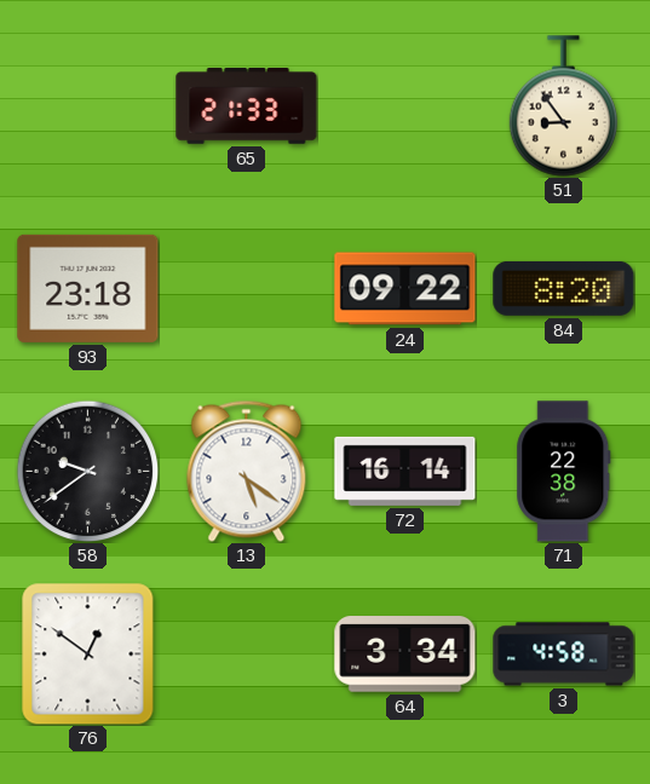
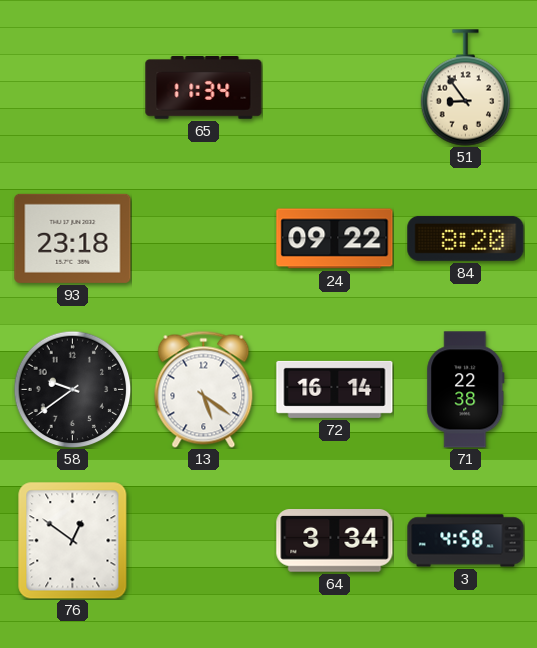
65: 21:33 -> 11:34
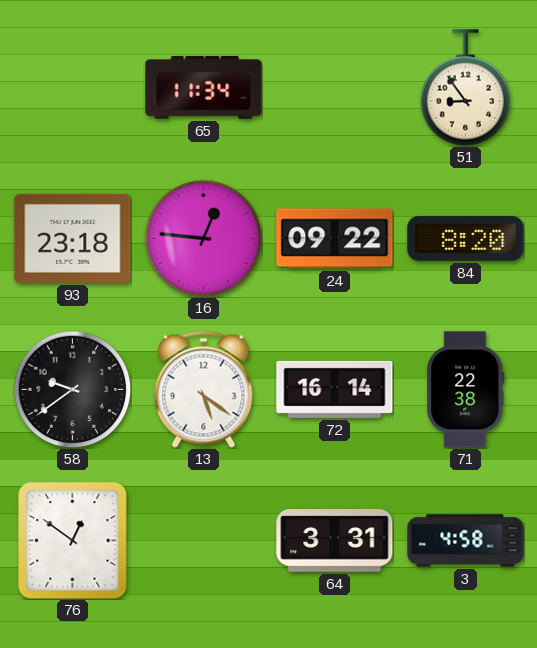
16: none -> 12:46
64: 3:34 -> 3:31
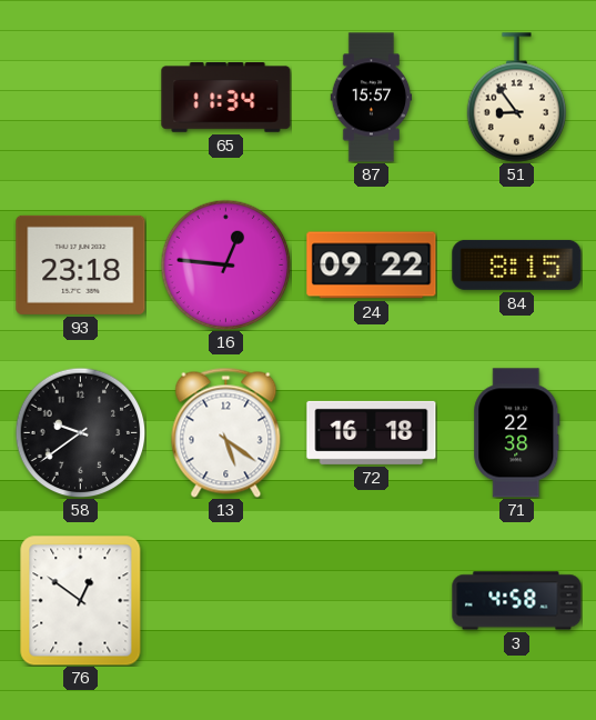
87: none -> 15:57
84: 8:20 -> 8:15
72: 16:14 -> 16:18
64: 3:31 -> none
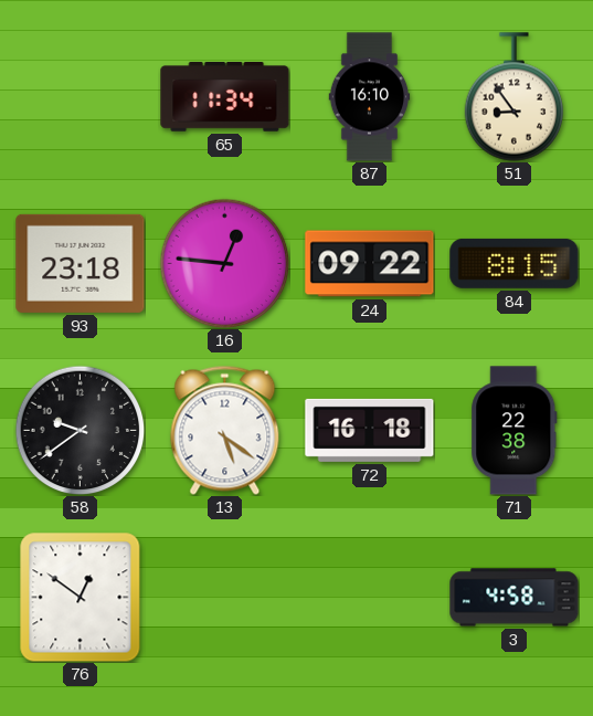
87: 15:57 -> 16:10
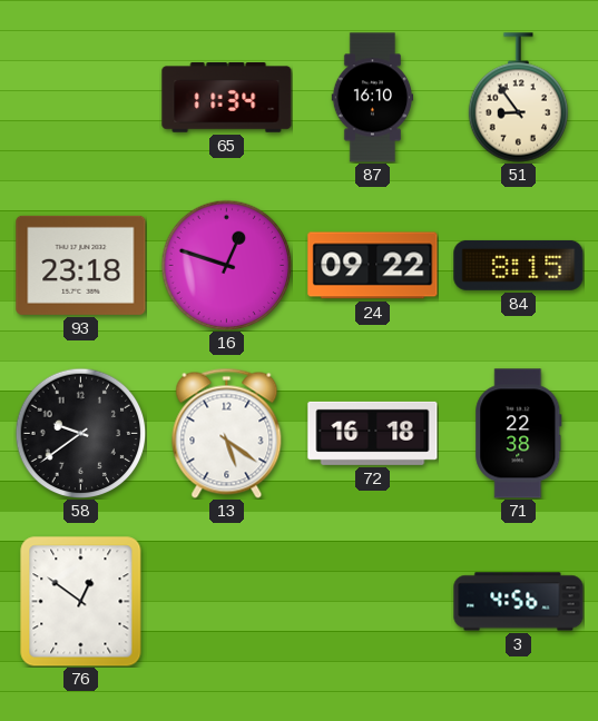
16: 12:46 -> 12:48
3: 4:58 -> 4:56
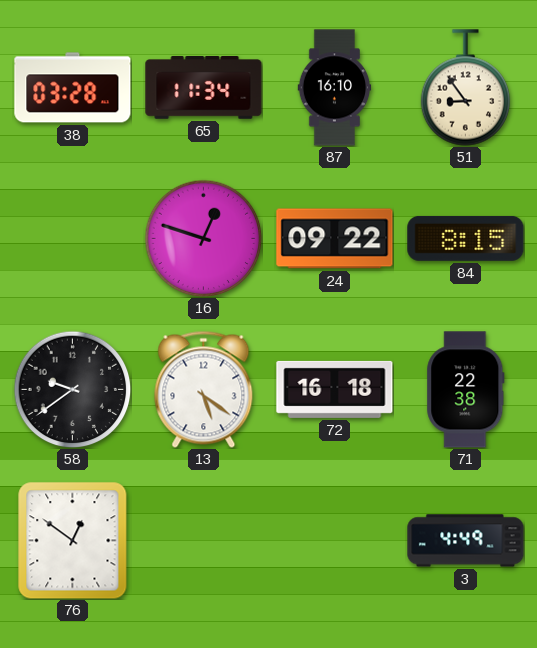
38: none -> 03:28
93: 23:18 -> none
3: 4:56 -> 4:49
